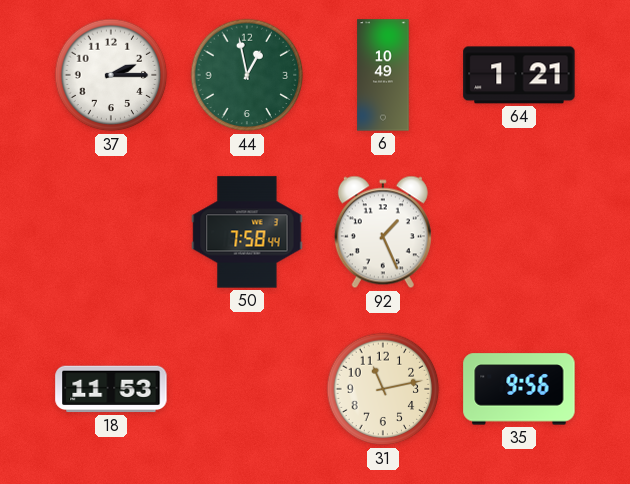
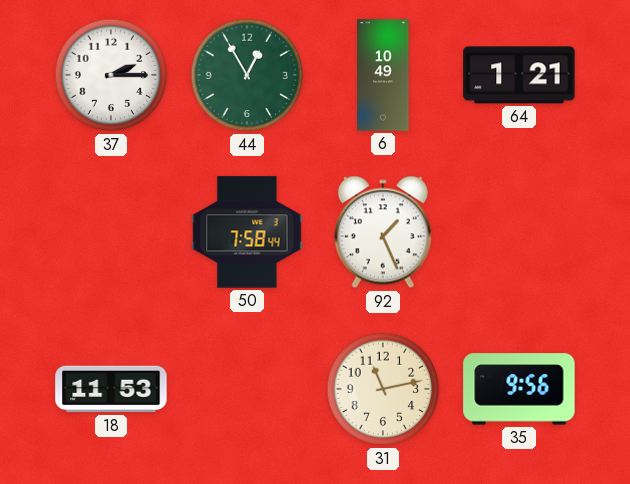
44: 12:58 -> 12:55
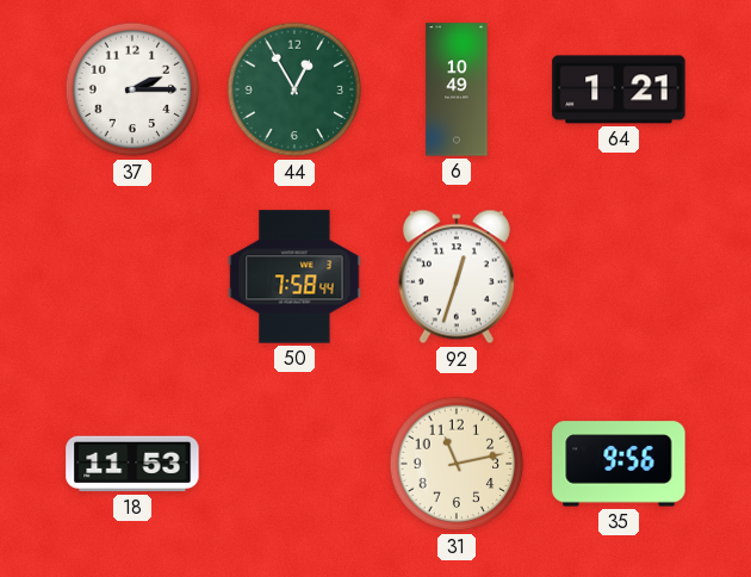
92: 1:26 -> 12:33
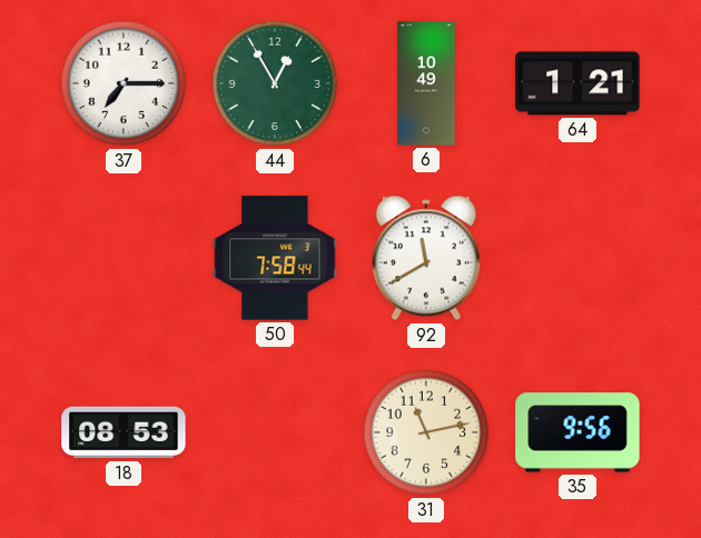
37: 2:15 -> 7:15
92: 12:33 -> 11:40
18: 11:53 -> 08:53
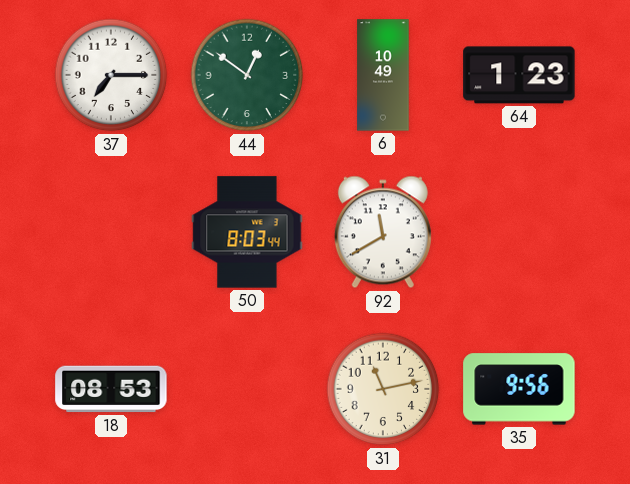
44: 12:55 -> 12:51
64: 1:21 -> 1:23
50: 7:58 -> 8:03
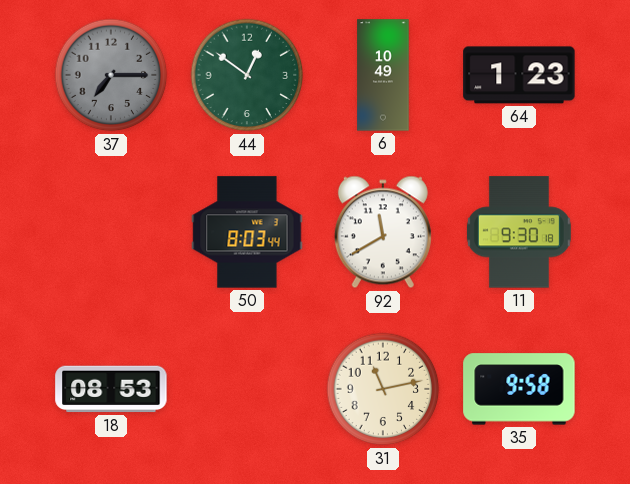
37 dial: white -> grey
11: none -> 9:30
35: 9:56 -> 9:58
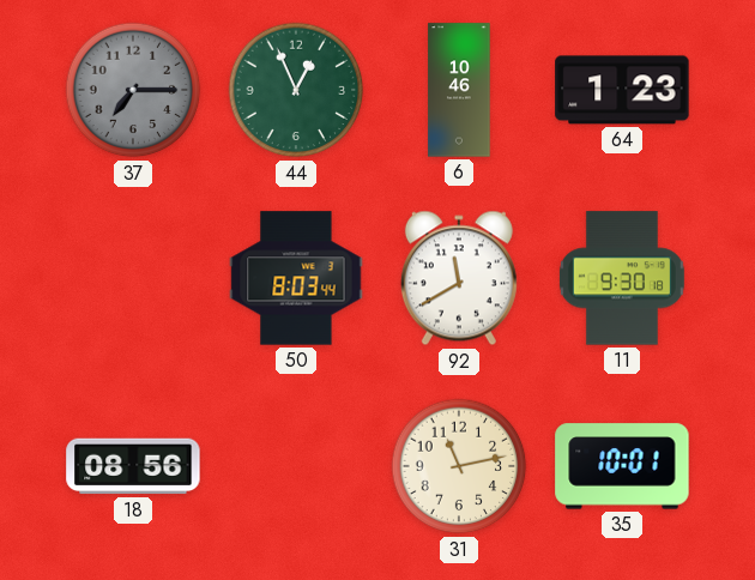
44: 12:51 -> 12:56
6: 10:49 -> 10:46
18: 08:53 -> 08:56
35: 9:58 -> 10:01
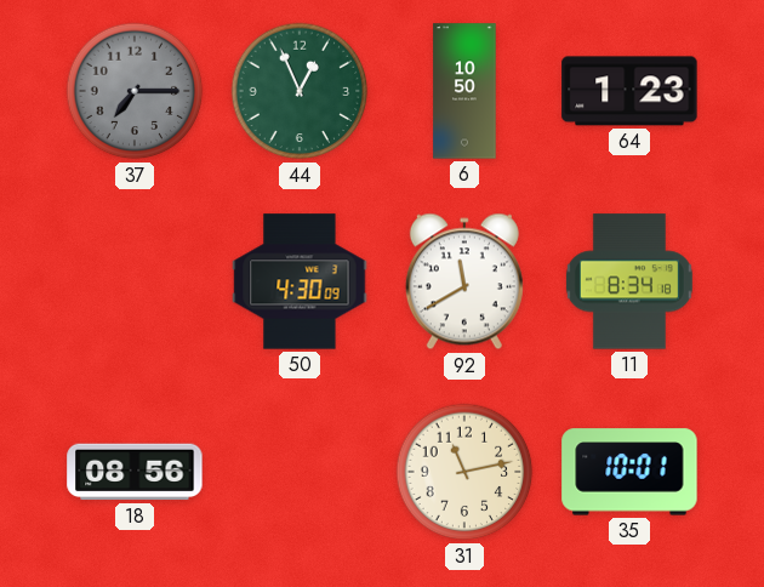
6: 10:46 -> 10:50
50: 8:03 -> 4:30
11: 9:30 -> 8:34
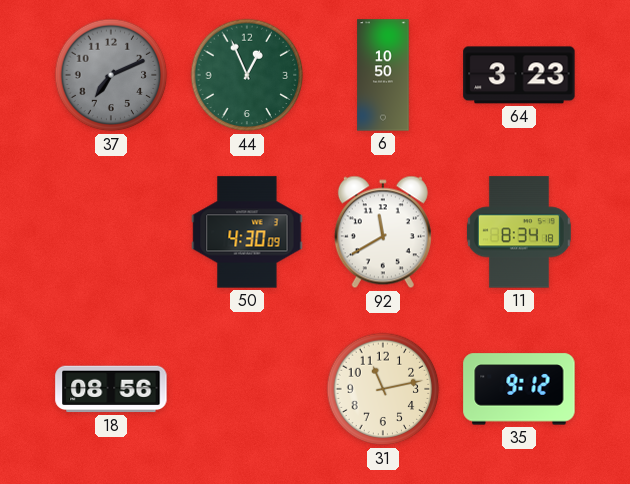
37: 7:15 -> 7:11
64: 1:23 -> 3:23
35: 10:01 -> 9:12
